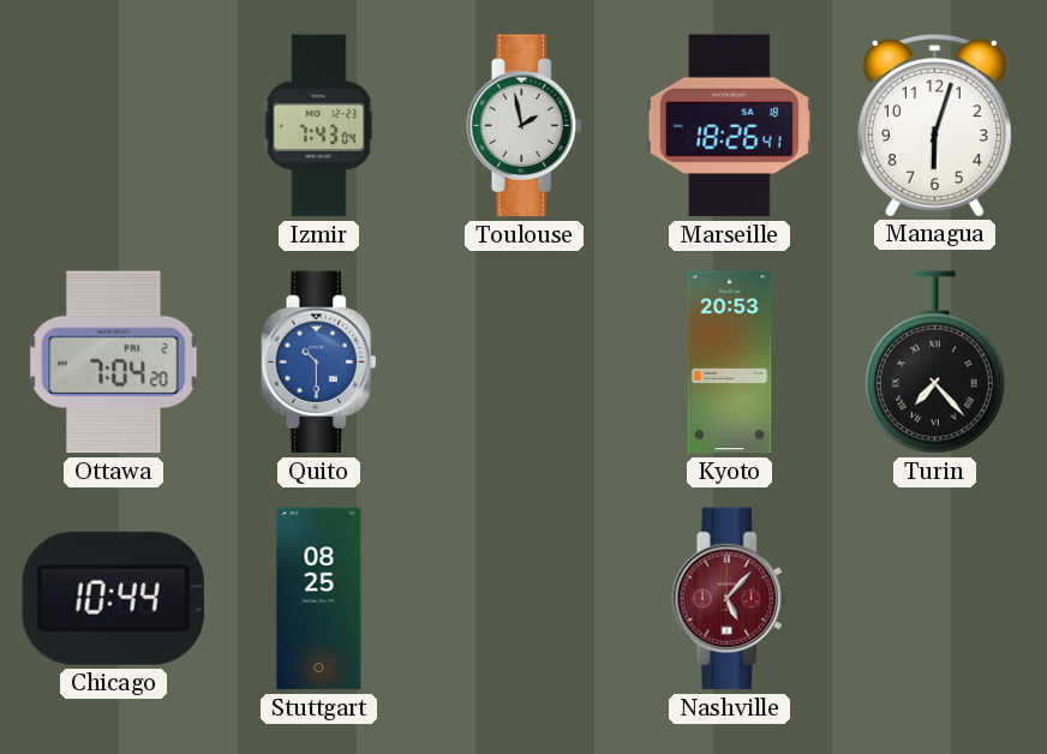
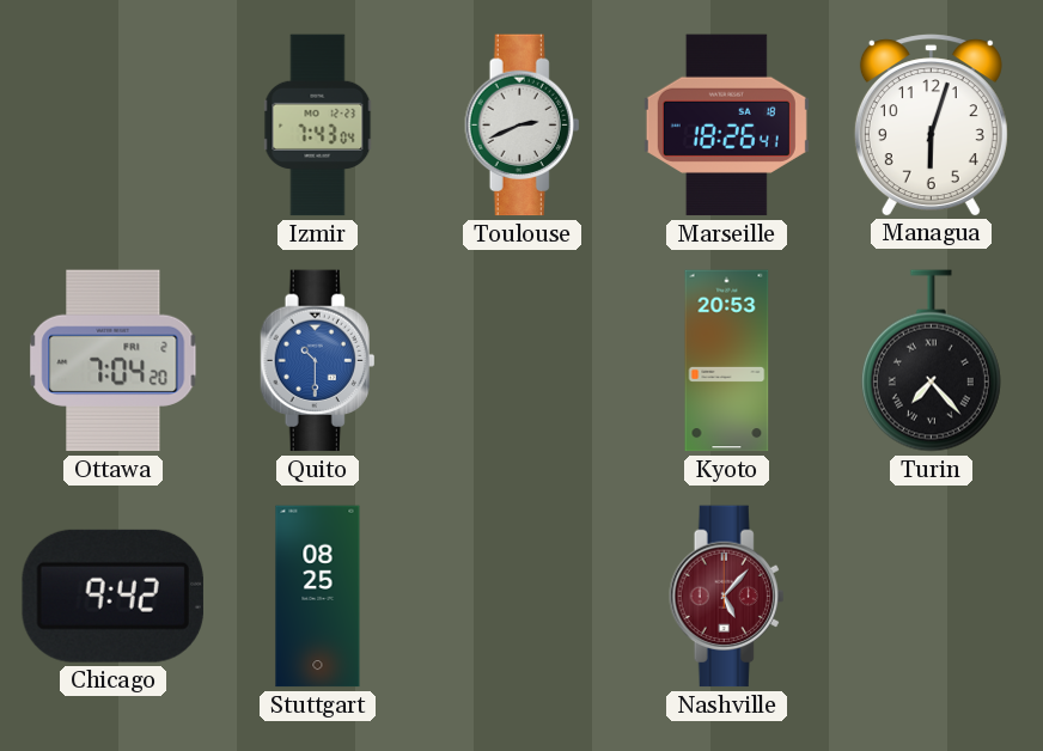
Toulouse: 1:58 -> 2:41
Chicago: 10:44 -> 9:42
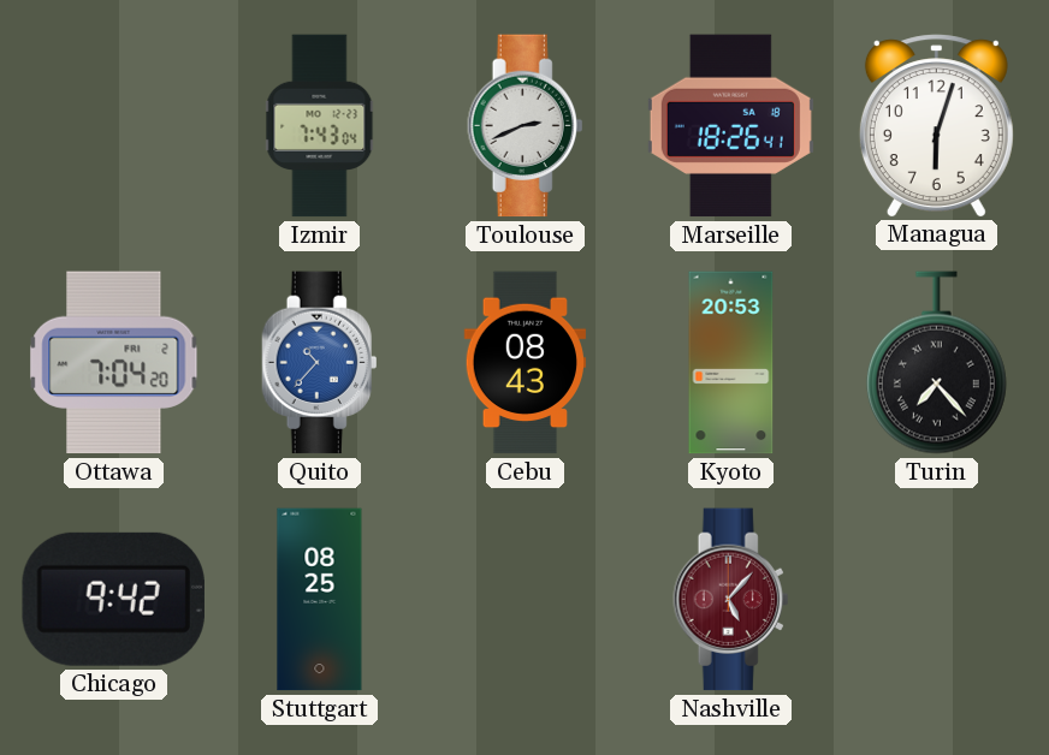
Quito: 10:30 -> 10:37
Cebu: none -> 08:43
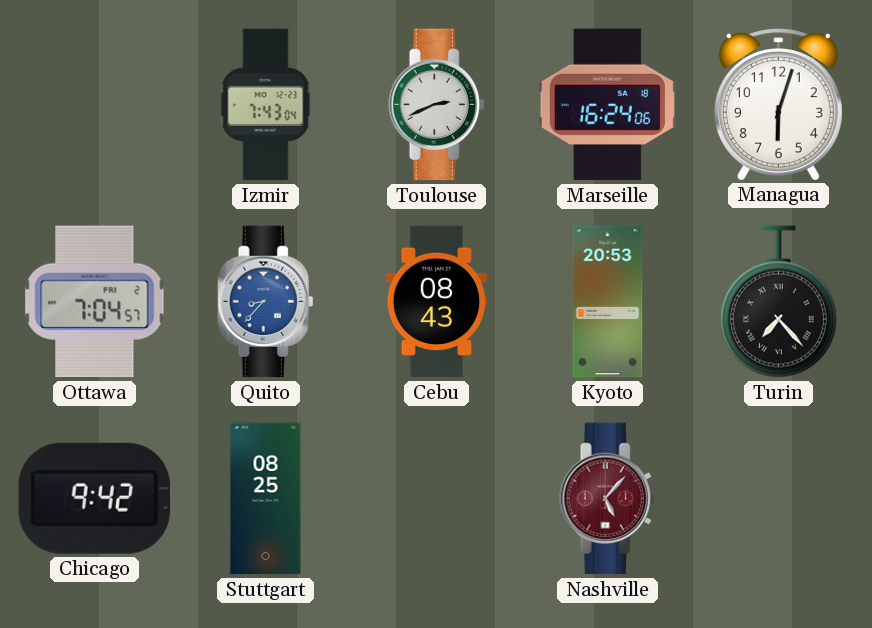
Marseille: 18:26 -> 16:24
Ottawa: 7:04:20 -> 7:04:57
Quito: 10:37 -> 8:37
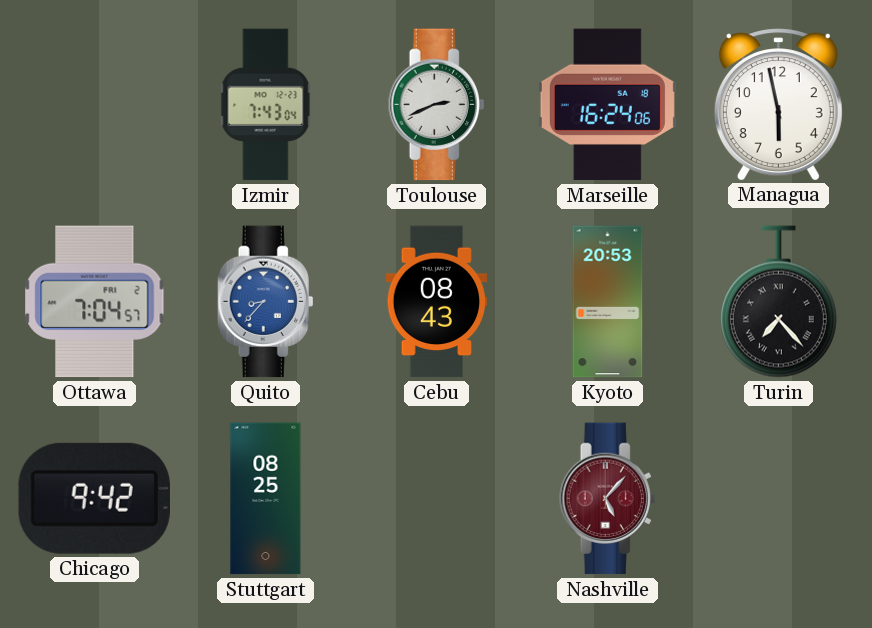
Managua: 6:03 -> 5:58
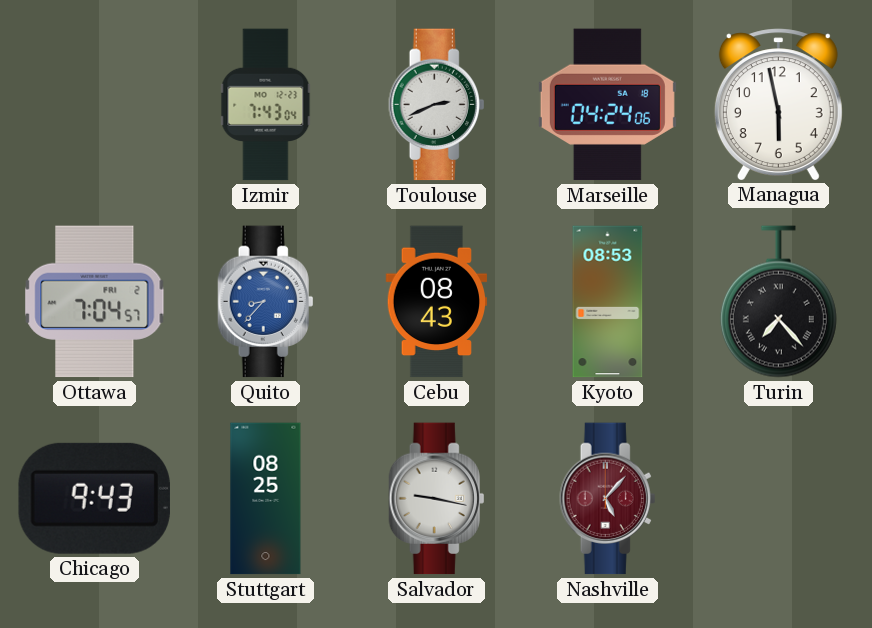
Marseille: 16:24 -> 04:24
Kyoto: 20:53 -> 08:53
Chicago: 9:42 -> 9:43
Salvador: none -> 9:17
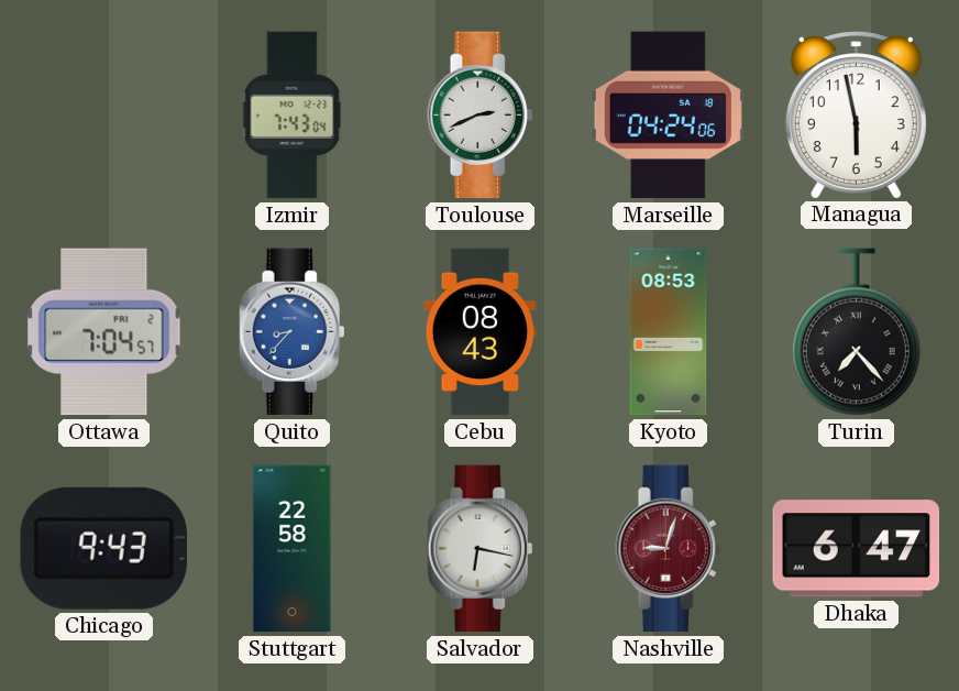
Stuttgart: 08:25 -> 22:58
Salvador: 9:17 -> 6:17
Nashville: 5:07 -> 9:03
Dhaka: none -> 6:47
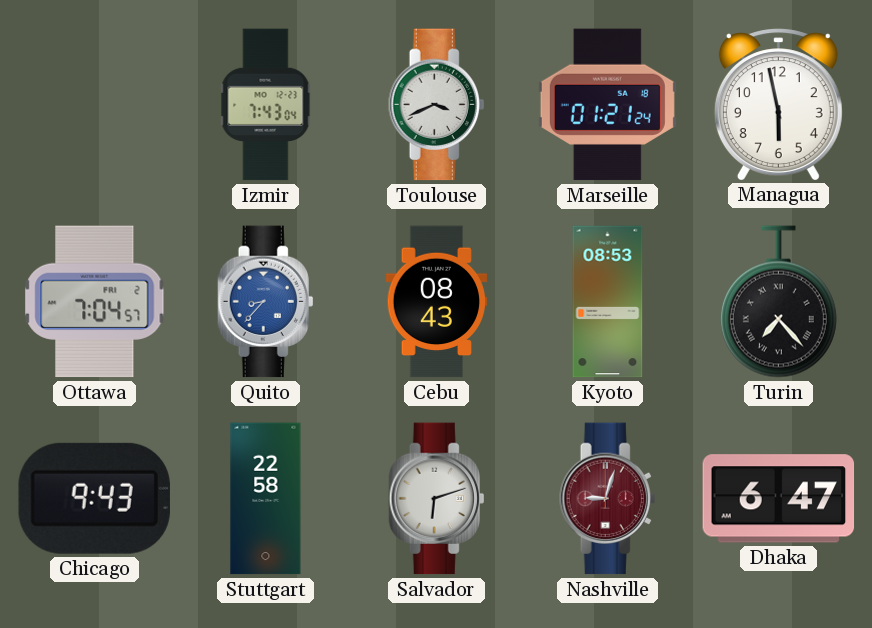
Toulouse: 2:41 -> 3:41
Marseille: 04:24 -> 01:21
Salvador: 6:17 -> 6:12
